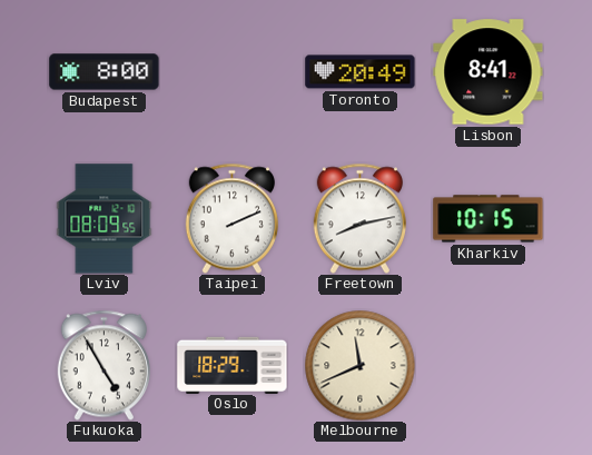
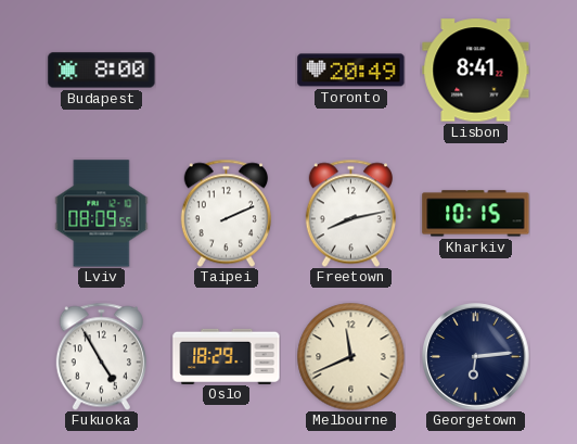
Georgetown: none -> 6:14
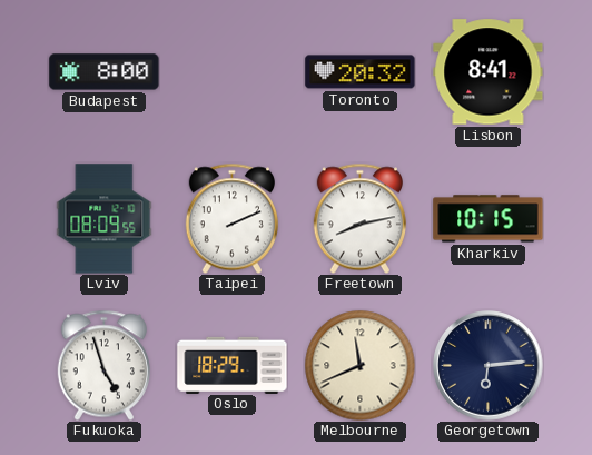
Toronto: 20:49 -> 20:32
Fukuoka: 4:55 -> 4:57
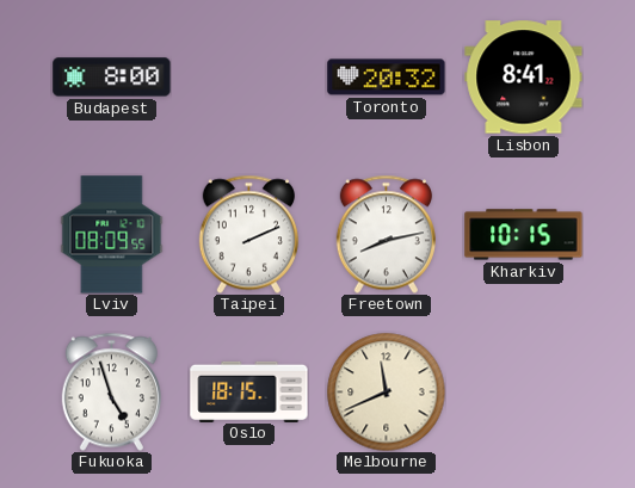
Oslo: 18:29 -> 18:15
Georgetown: 6:14 -> none
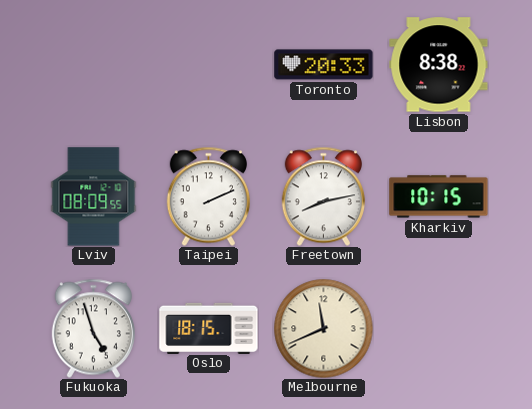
Budapest: 8:00 -> none
Toronto: 20:32 -> 20:33
Lisbon: 8:41 -> 8:38
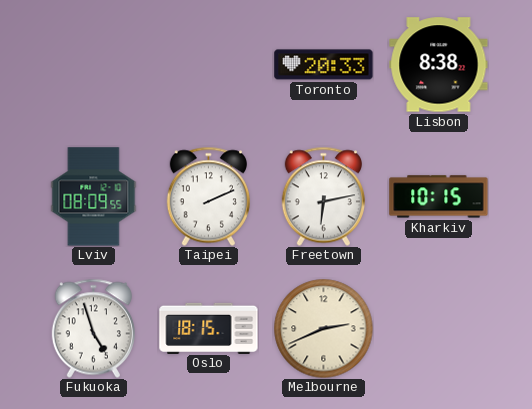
Freetown: 8:13 -> 6:13
Melbourne: 11:41 -> 2:41
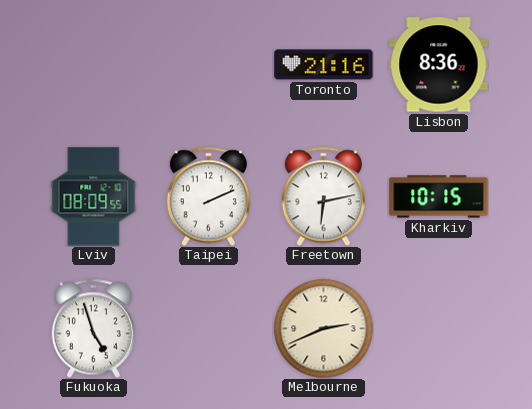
Toronto: 20:33 -> 21:16
Lisbon: 8:38 -> 8:36
Oslo: 18:15 -> none
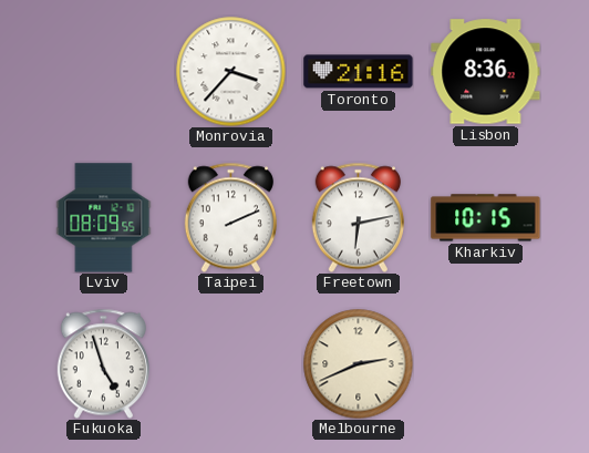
Monrovia: none -> 3:37
